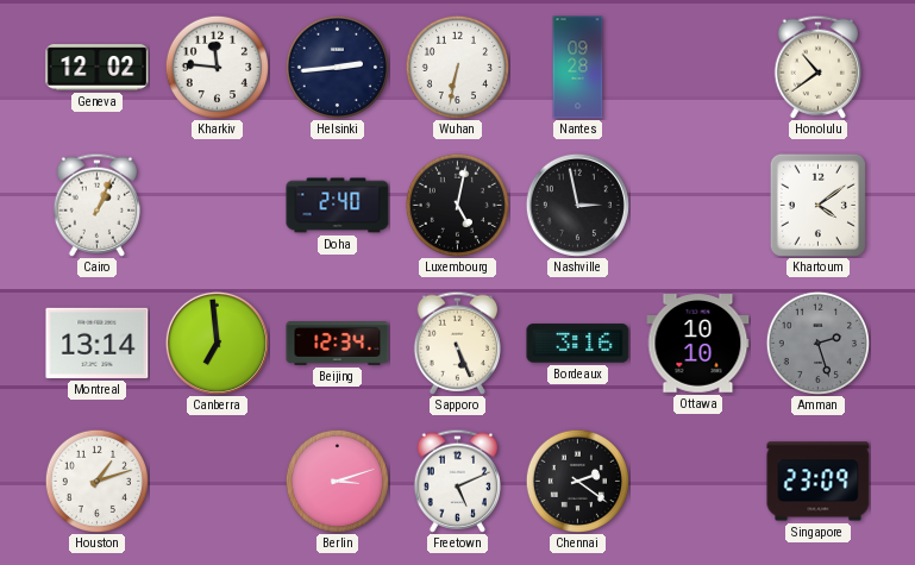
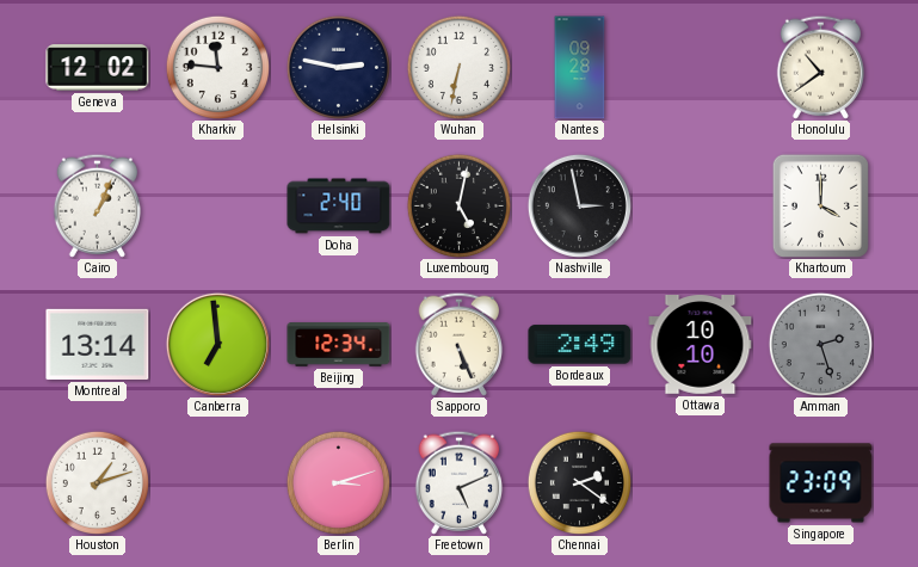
Helsinki: 2:44 -> 2:47
Khartoum: 4:09 -> 4:00
Bordeaux: 3:16 -> 2:49
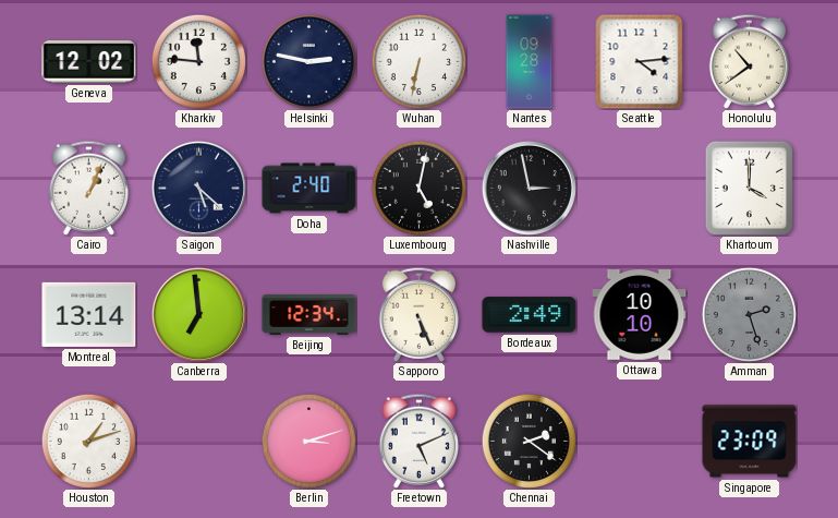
Seattle: none -> 4:14
Saigon: none -> 5:22
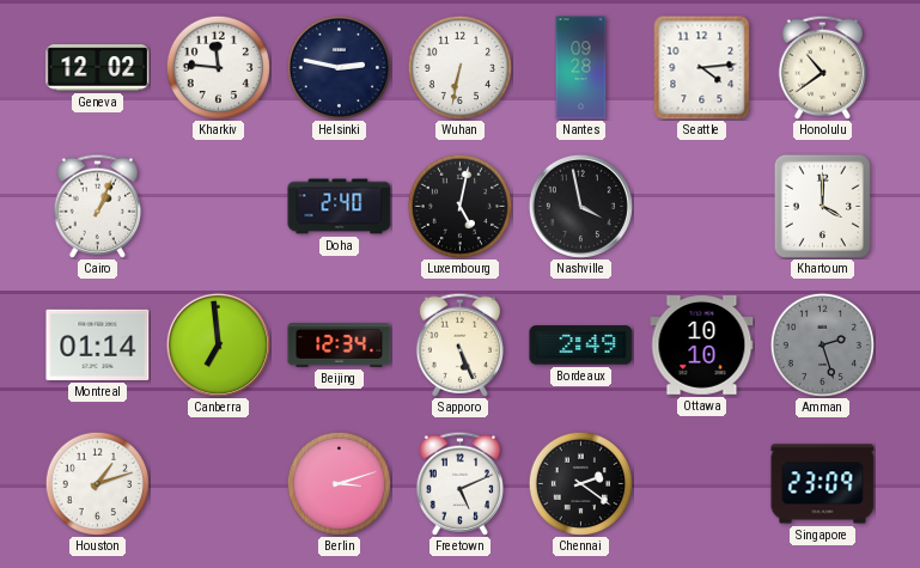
Saigon: 5:22 -> none
Nashville: 2:58 -> 3:58
Montreal: 13:14 -> 01:14
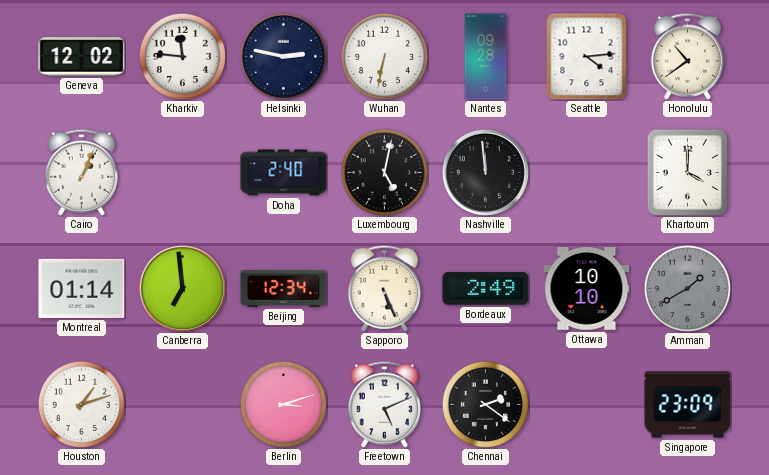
Nashville: 3:58 -> 11:59
Amman: 2:27 -> 1:40
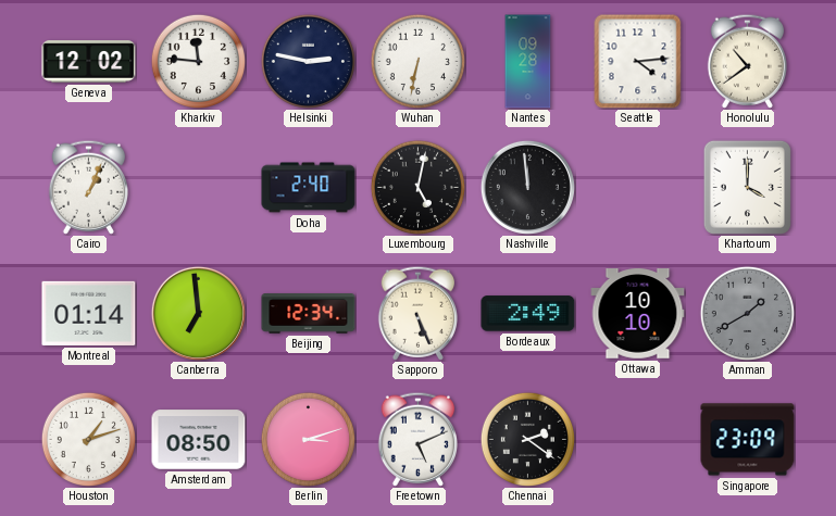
Amsterdam: none -> 08:50
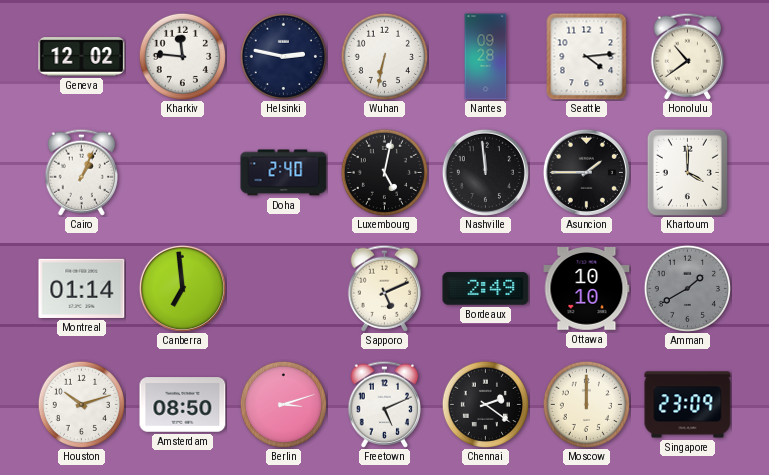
Asuncion: none -> 1:45
Beijing: 12:34 -> none
Sapporo: 5:26 -> 5:11
Houston: 1:12 -> 10:12
Moscow: none -> 12:00
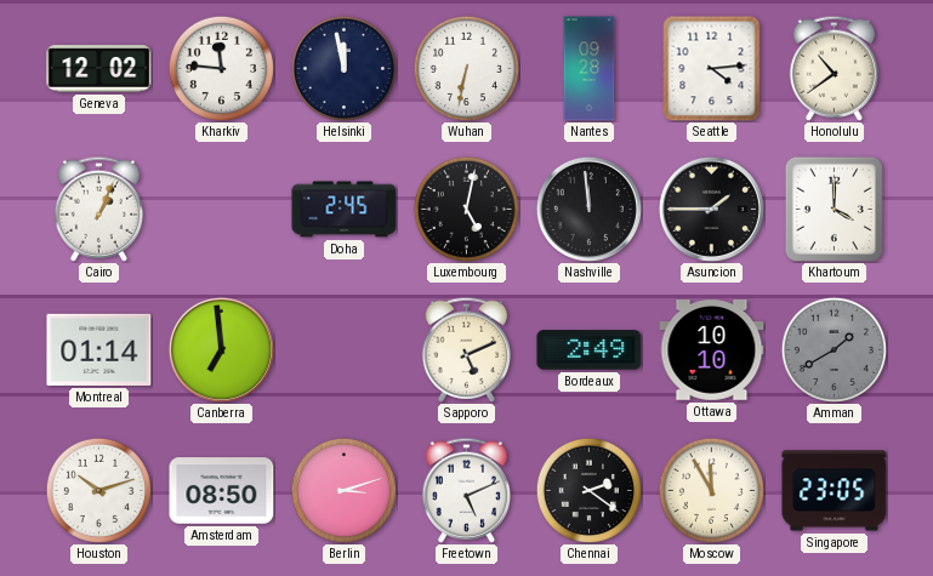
Helsinki: 2:47 -> 11:58
Doha: 2:40 -> 2:45
Moscow: 12:00 -> 11:55
Singapore: 23:09 -> 23:05
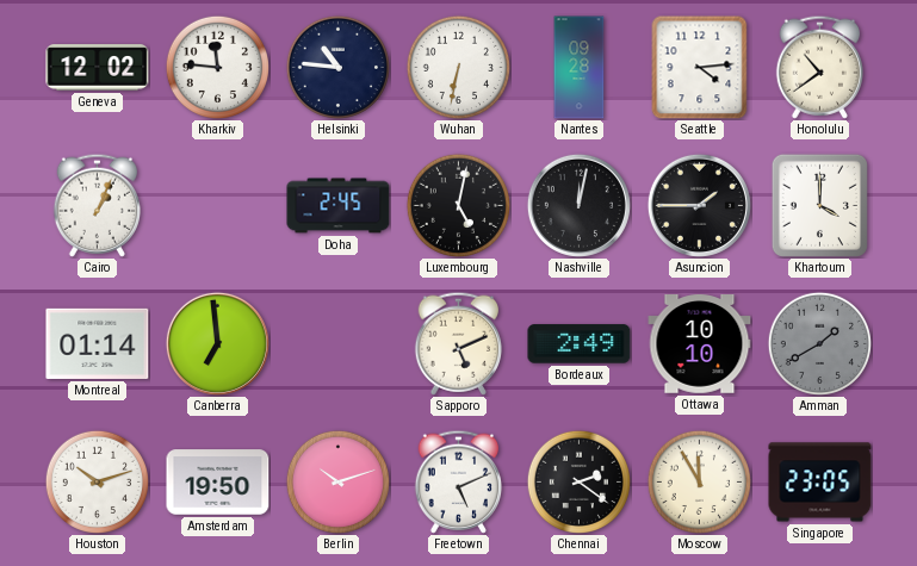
Helsinki: 11:58 -> 10:46
Nashville: 11:59 -> 12:02
Amsterdam: 08:50 -> 19:50
Berlin: 3:12 -> 10:12
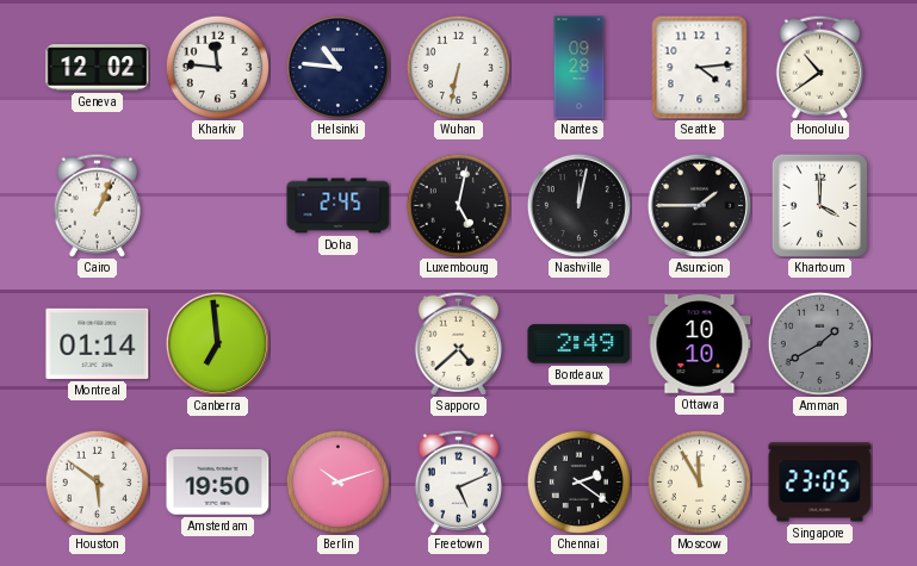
Sapporo: 5:11 -> 4:38
Houston: 10:12 -> 5:51
